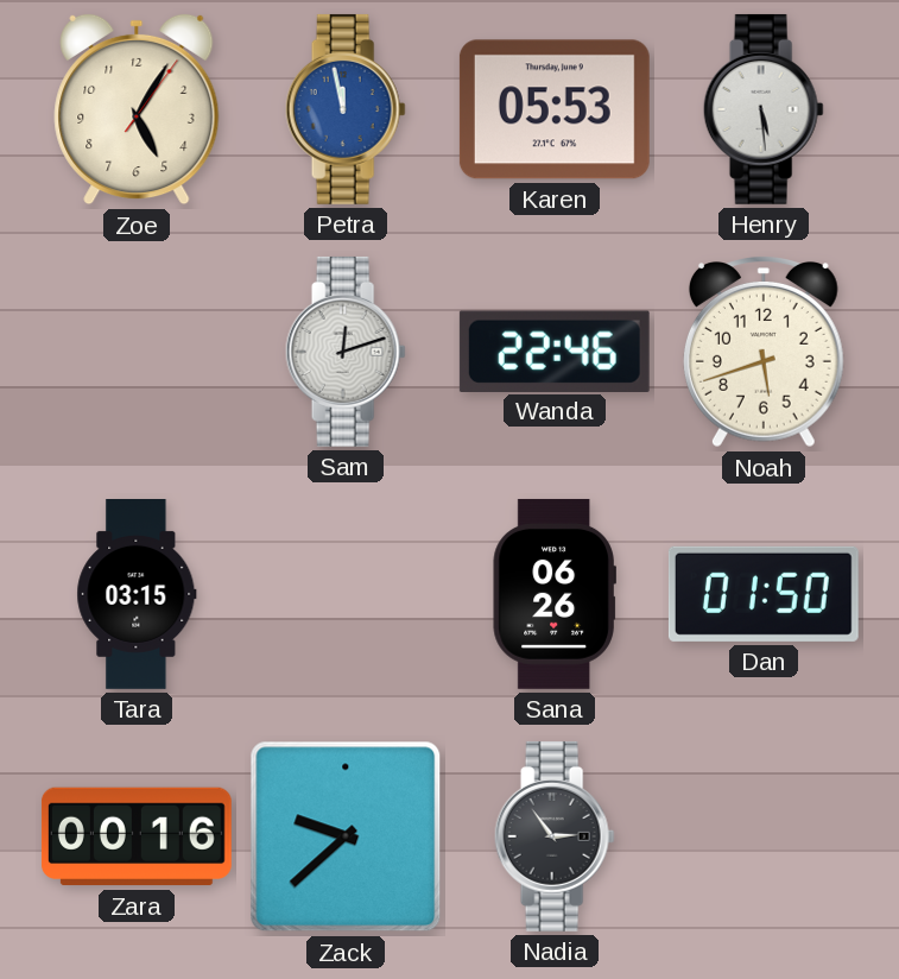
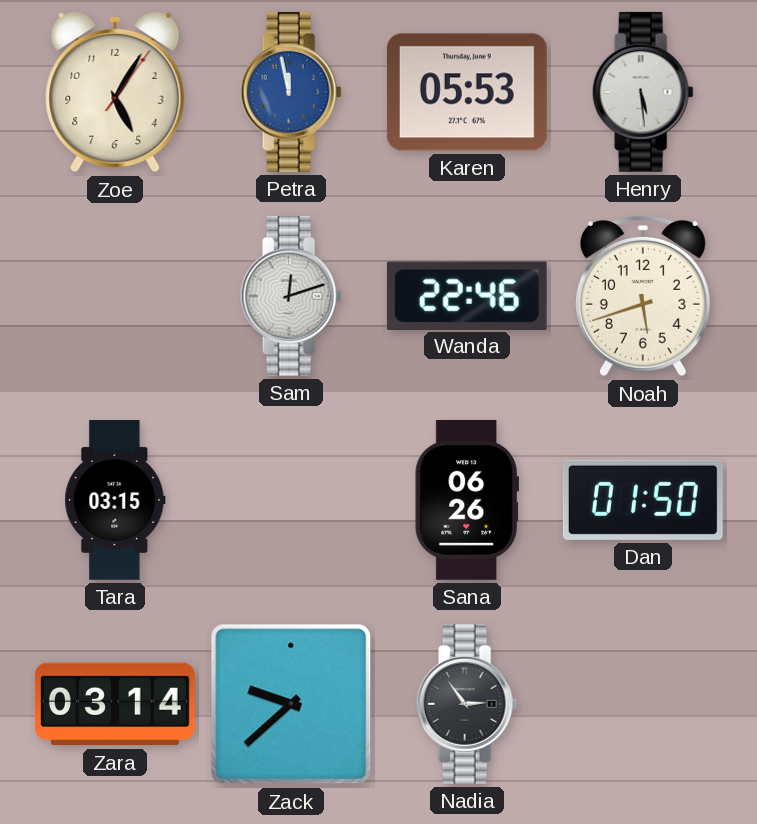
Zara: 00:16 -> 03:14
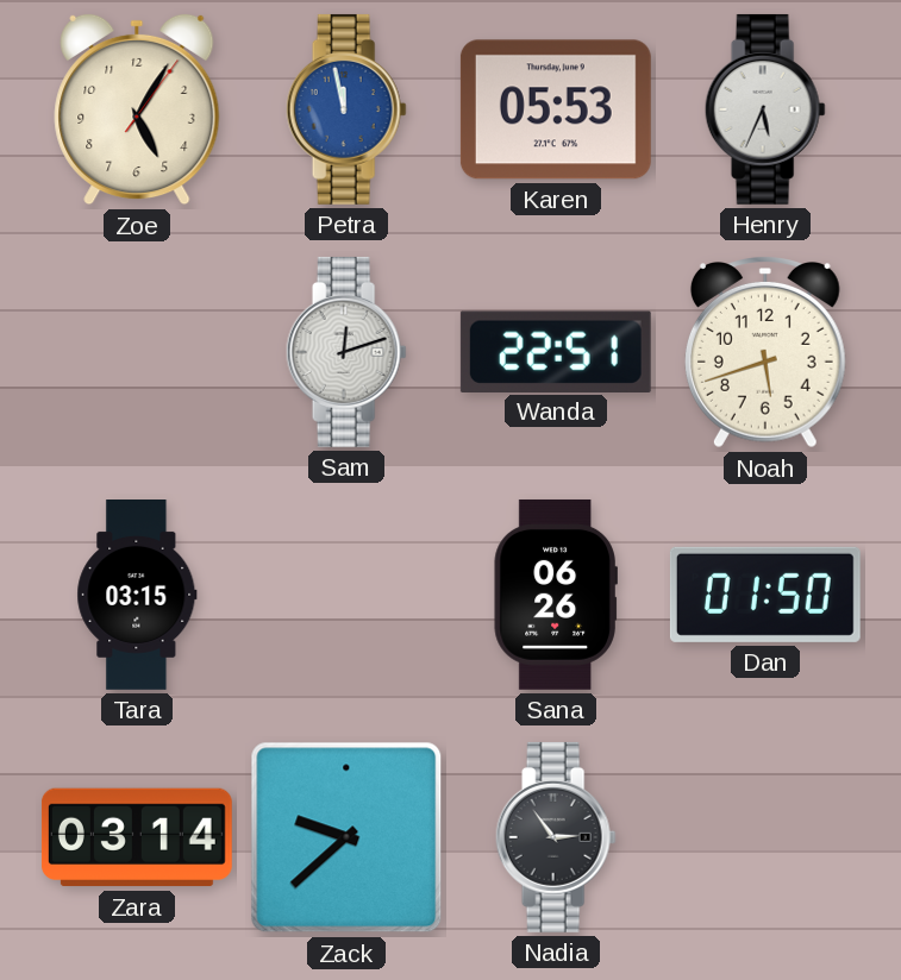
Henry: 5:29 -> 5:34
Wanda: 22:46 -> 22:51
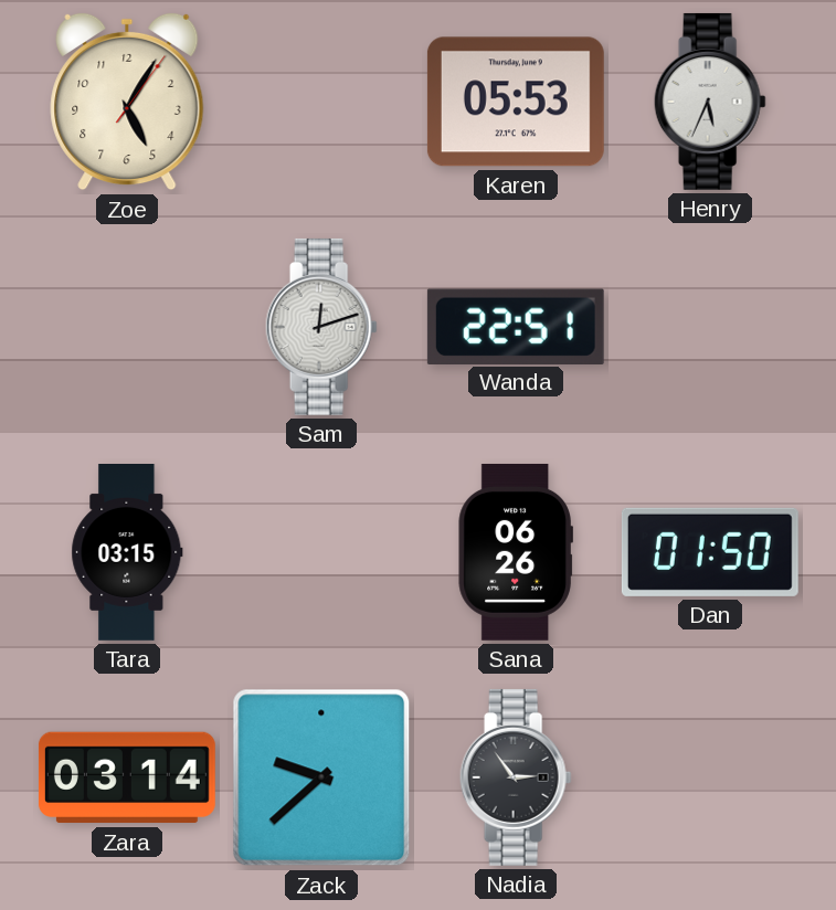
Petra: 11:58 -> none
Noah: 5:42 -> none
